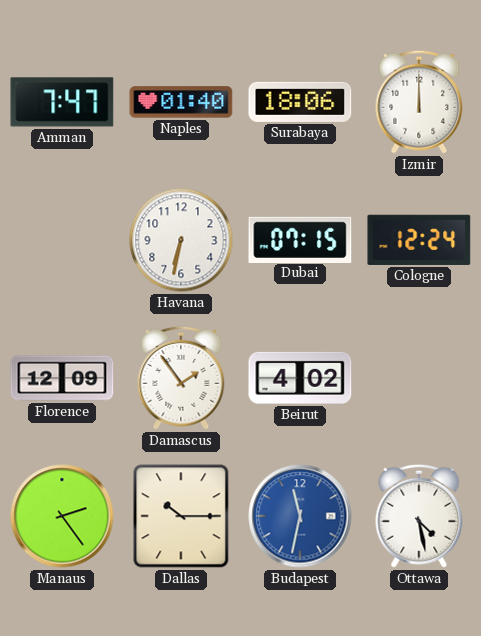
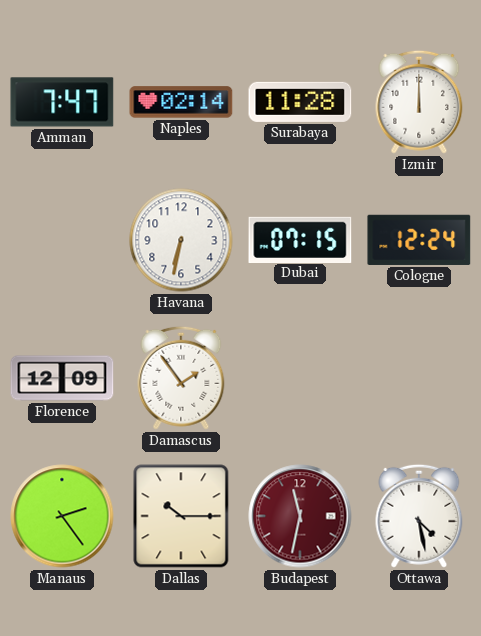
Naples: 01:40 -> 02:14
Surabaya: 18:06 -> 11:28
Beirut: 4:02 -> none
Budapest dial: blue -> burgundy
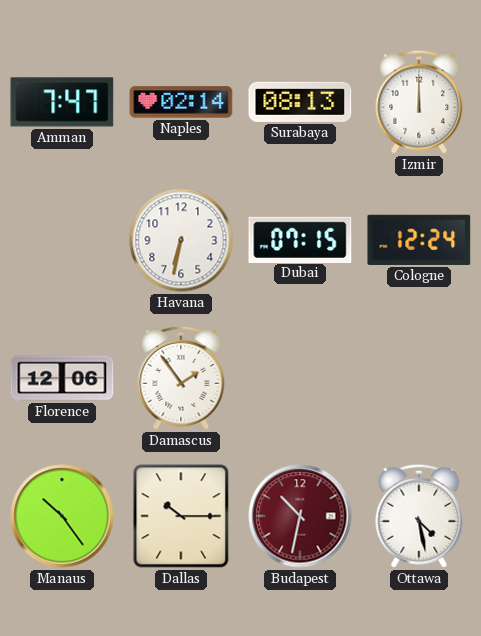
Surabaya: 11:28 -> 08:13
Florence: 12:09 -> 12:06
Manaus: 2:24 -> 10:24
Budapest: 11:32 -> 10:32
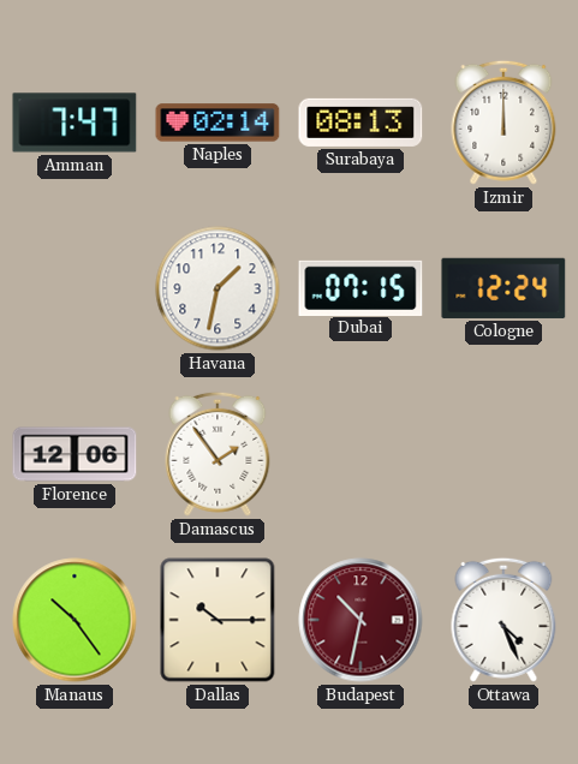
Havana: 6:32 -> 1:32
Ottawa: 4:28 -> 4:26
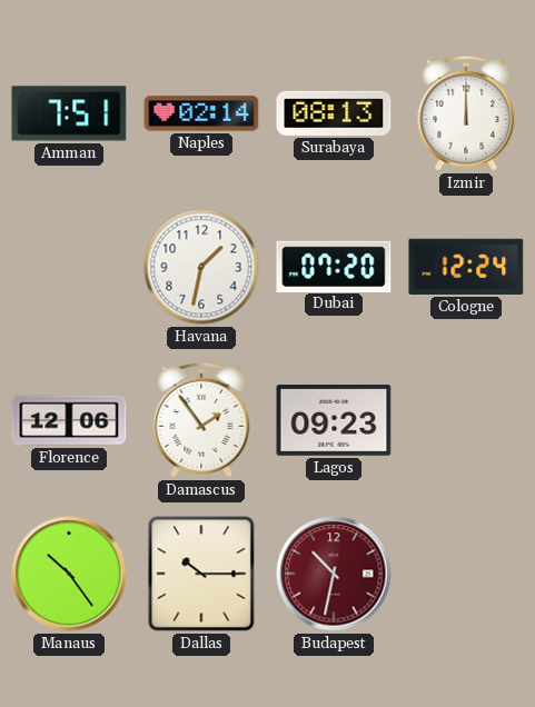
Amman: 7:47 -> 7:51
Dubai: 07:15 -> 07:20
Lagos: none -> 09:23
Ottawa: 4:26 -> none
